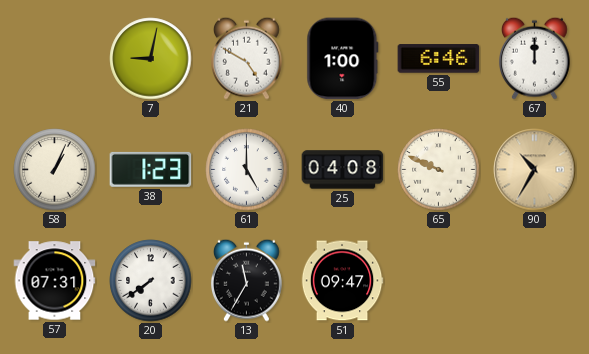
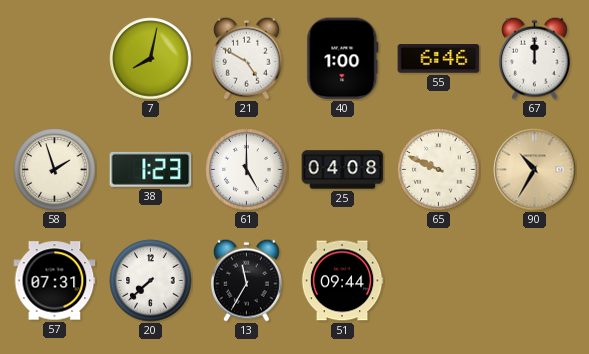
7: 9:02 -> 8:02
58: 1:04 -> 1:57
20: 7:39 -> 7:38
51: 09:47 -> 09:44
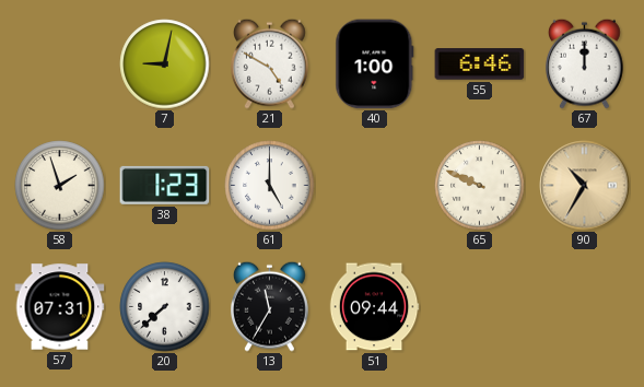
7: 8:02 -> 9:02
25: 04:08 -> none
